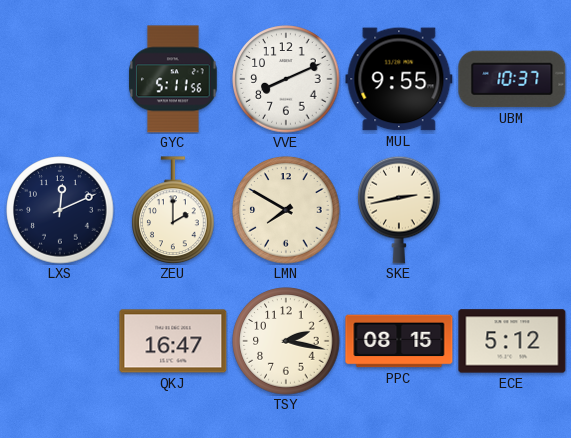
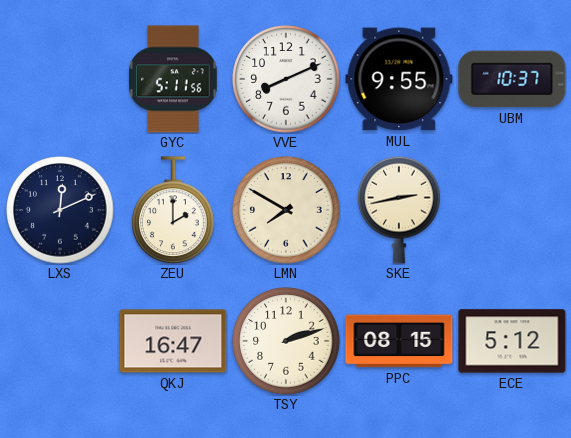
TSY: 2:17 -> 2:12
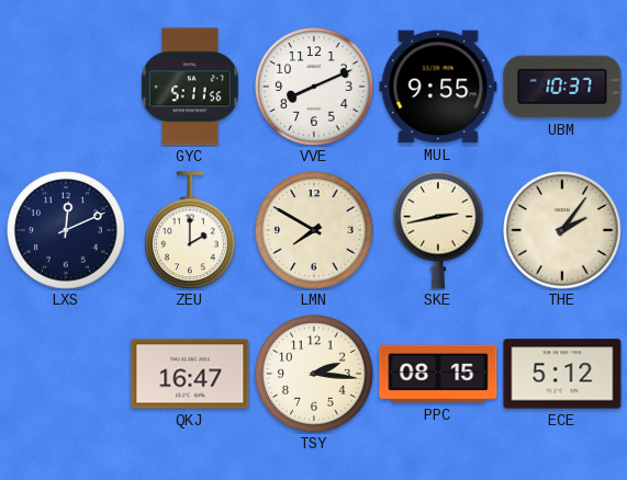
THE: none -> 2:06
TSY: 2:12 -> 2:16
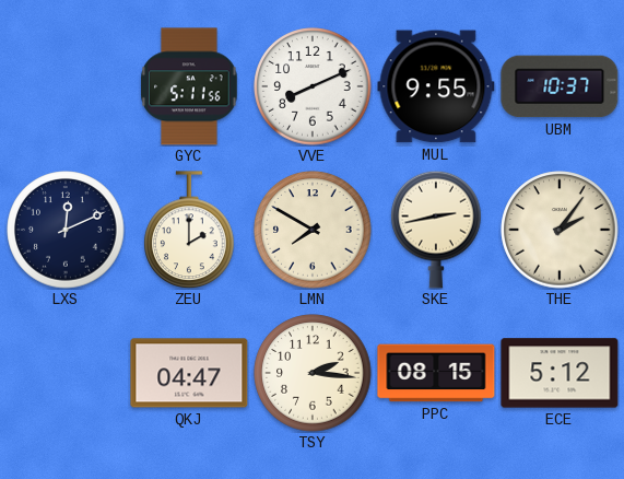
QKJ: 16:47 -> 04:47
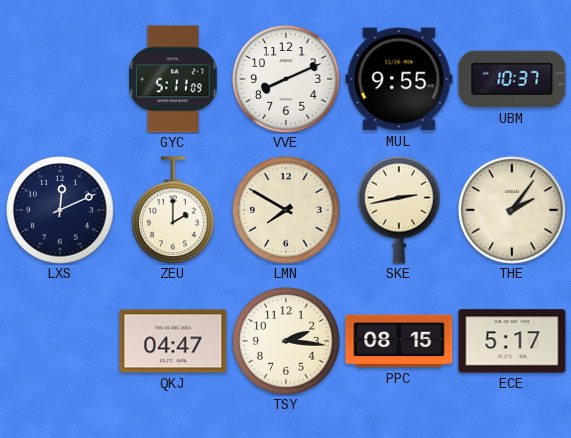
GYC: 5:11:56 -> 5:11:09
ECE: 5:12 -> 5:17
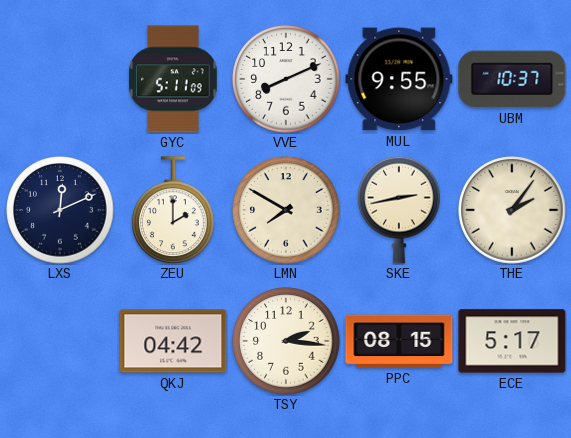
QKJ: 04:47 -> 04:42
